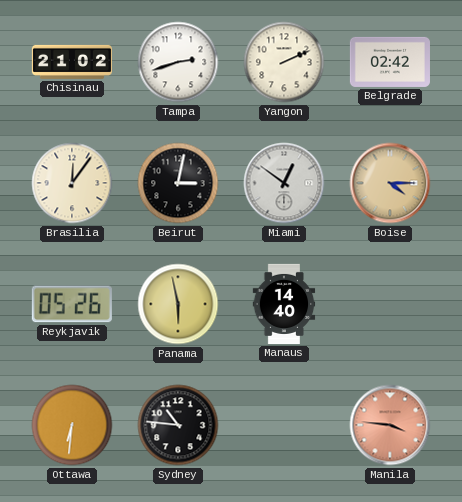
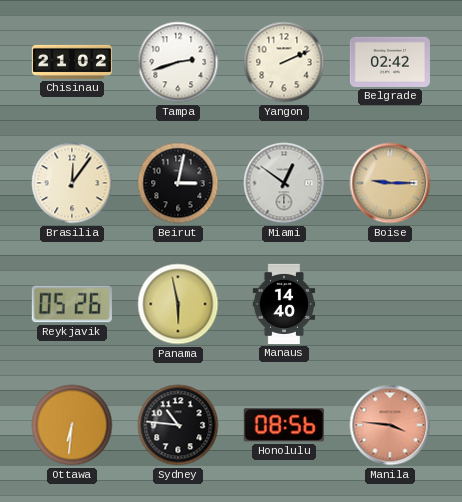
Boise: 4:15 -> 9:15
Honolulu: none -> 08:56
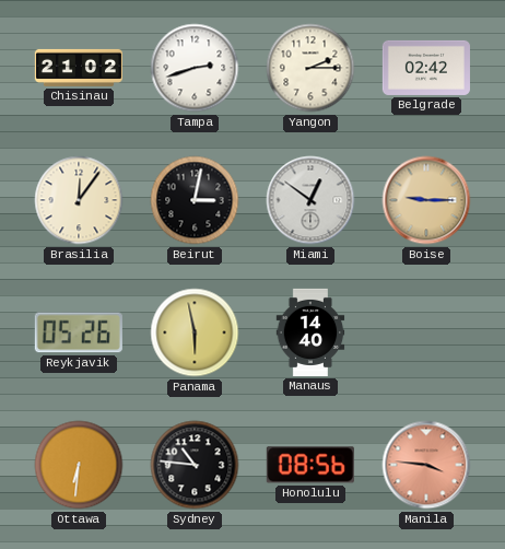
Yangon: 2:11 -> 2:15
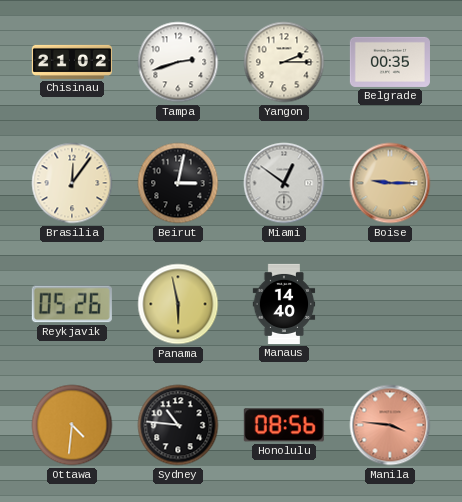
Belgrade: 02:42 -> 00:35
Ottawa: 6:31 -> 4:31
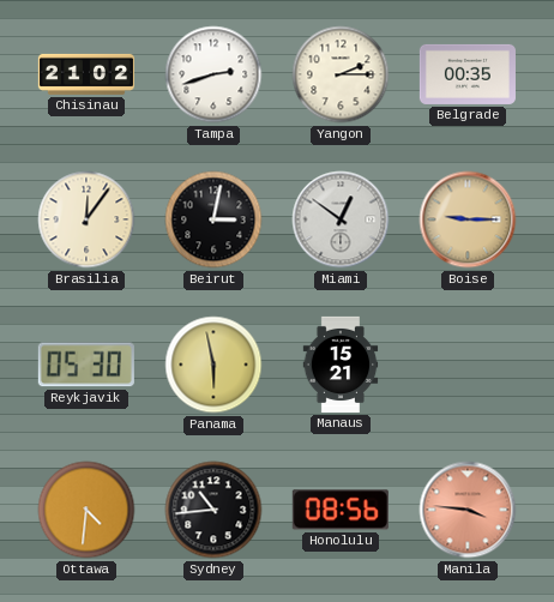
Reykjavik: 05:26 -> 05:30
Manaus: 14:40 -> 15:21
Sydney: 10:46 -> 10:44
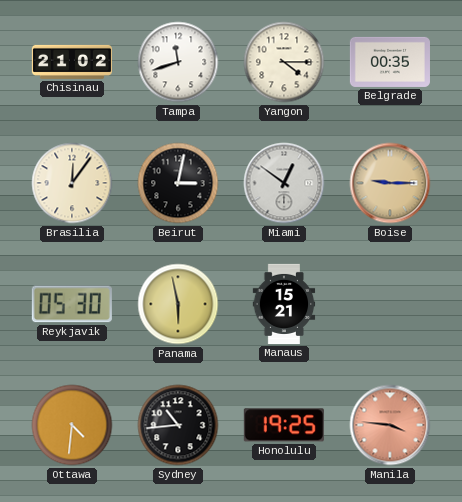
Tampa: 2:42 -> 11:42
Yangon: 2:15 -> 4:15
Honolulu: 08:56 -> 19:25
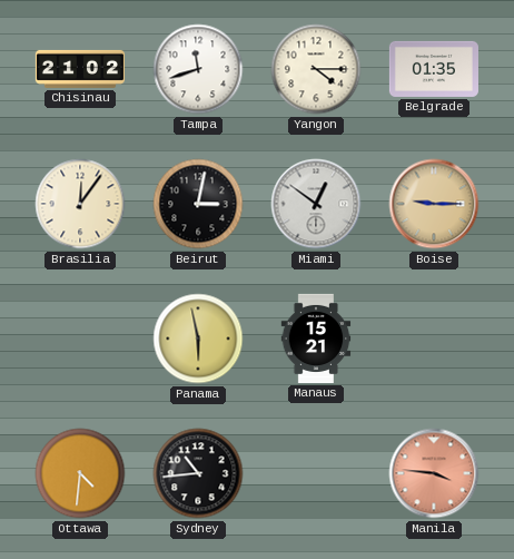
Belgrade: 00:35 -> 01:35
Reykjavik: 05:30 -> none
Honolulu: 19:25 -> none
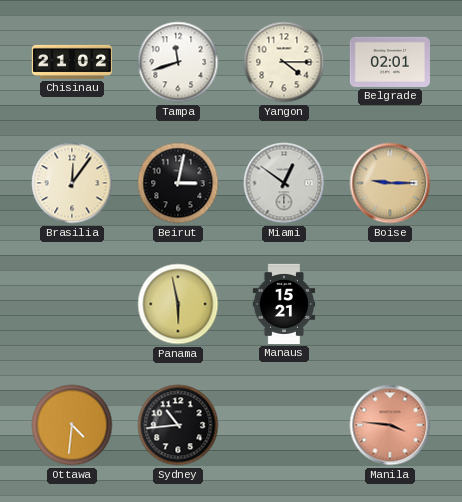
Belgrade: 01:35 -> 02:01
